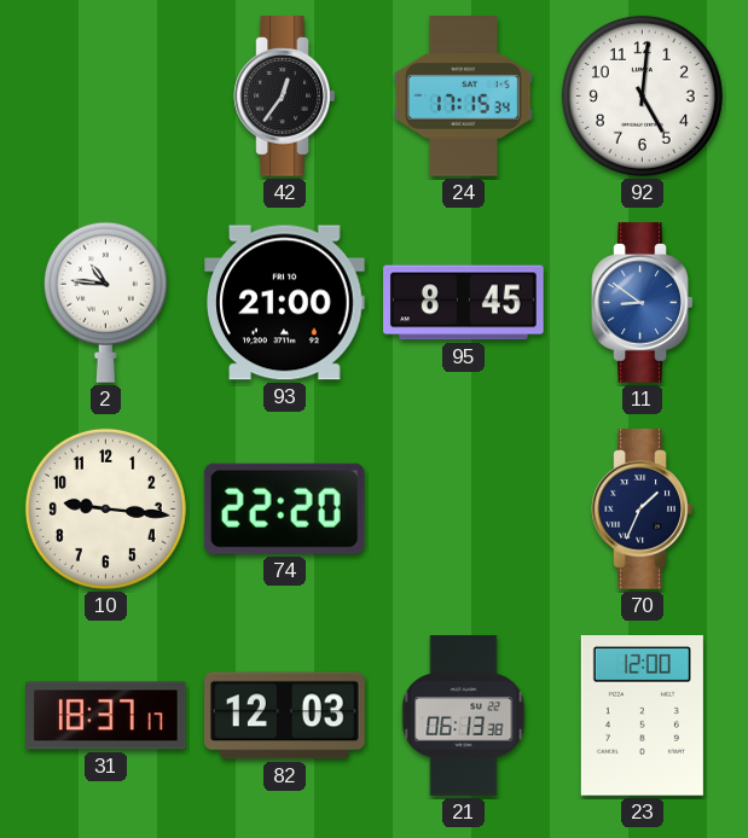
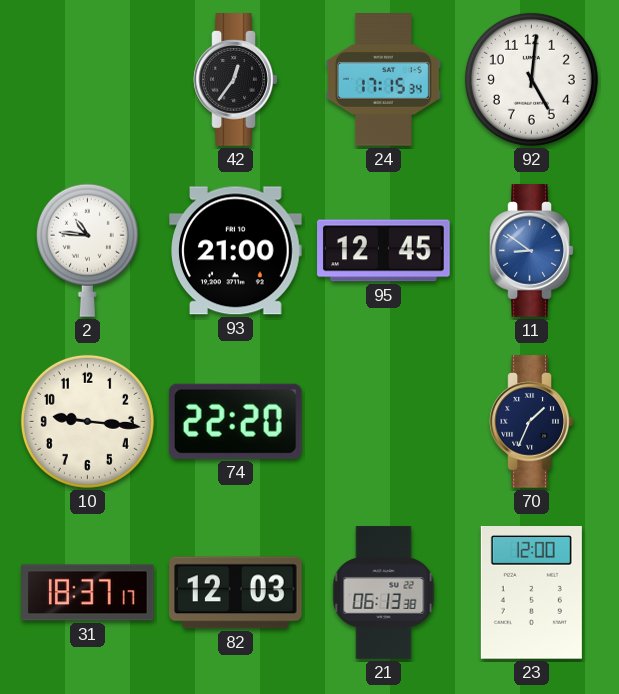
95: 8:45 -> 12:45
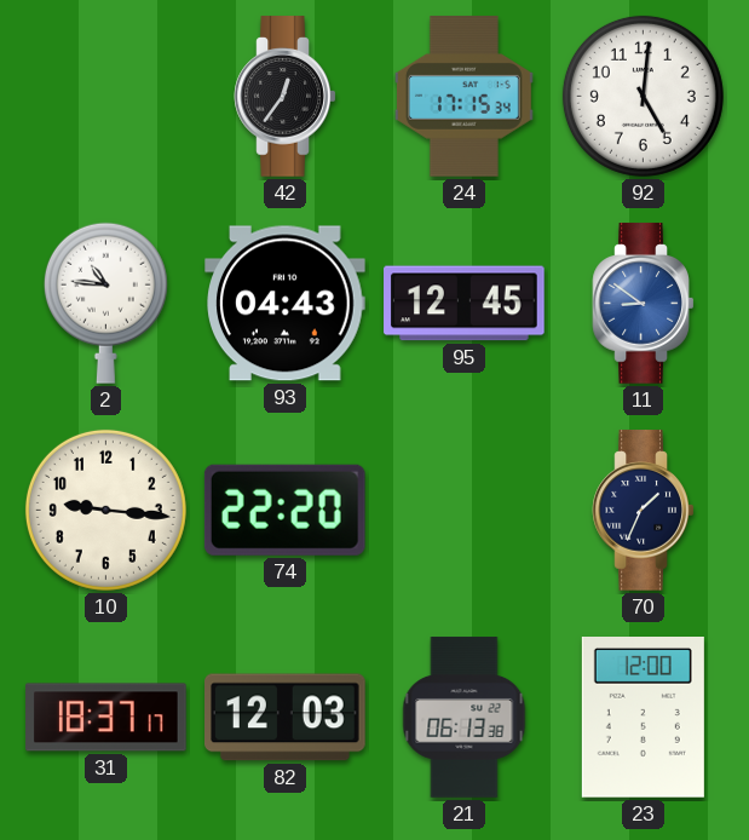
93: 21:00 -> 04:43
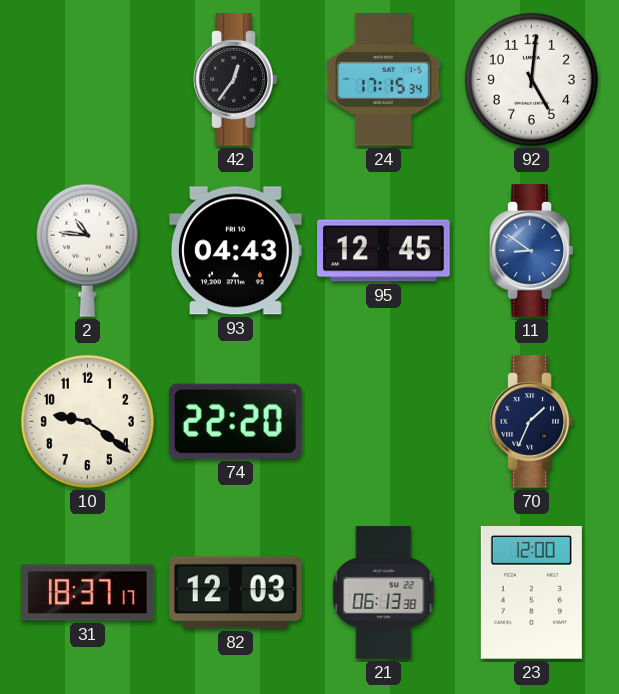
10: 9:16 -> 9:21
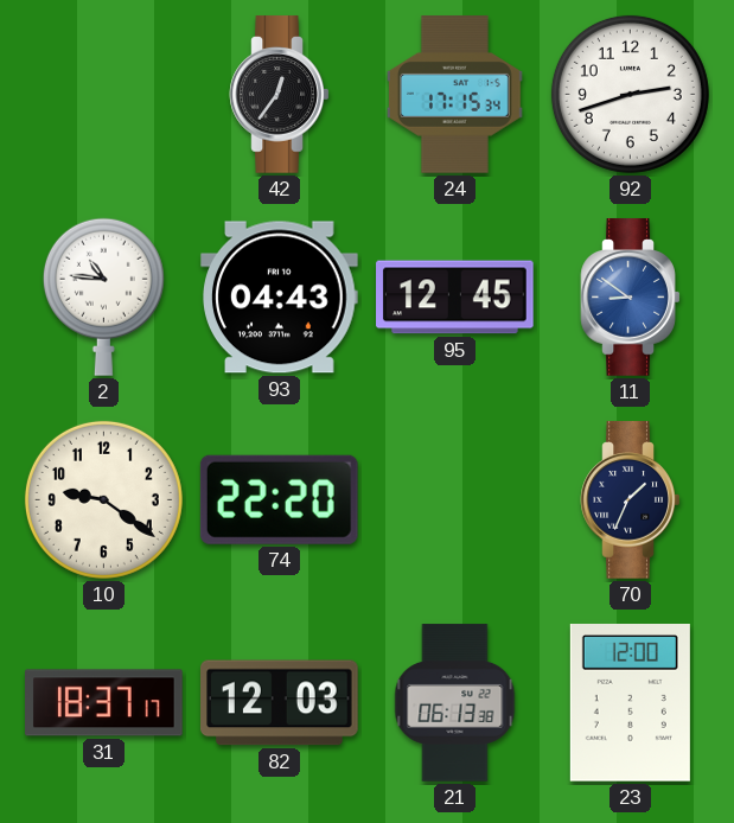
92: 5:01 -> 2:42
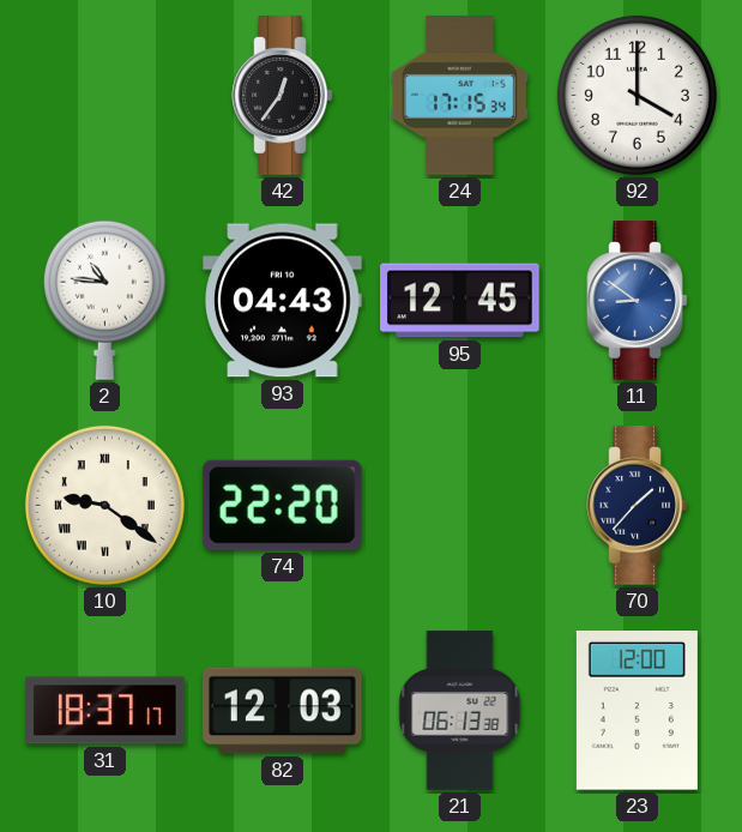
92: 2:42 -> 4:00
10 numerals: Arabic -> Roman
70: 1:34 -> 1:37
